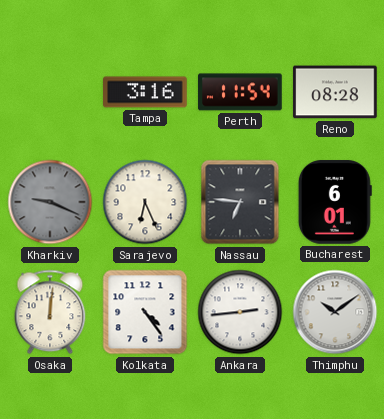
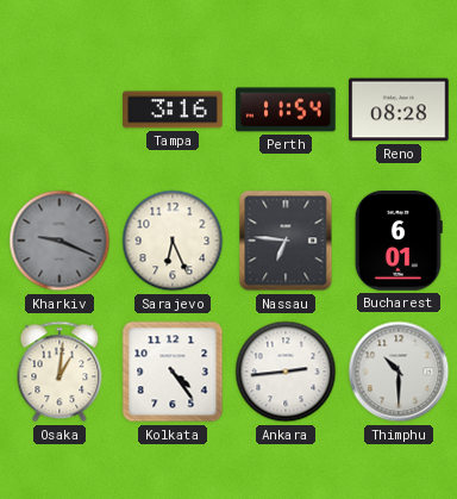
Osaka: 12:01 -> 1:01
Thimphu: 10:09 -> 10:30
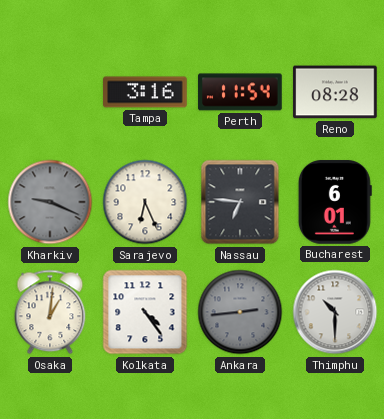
Ankara dial: white -> grey
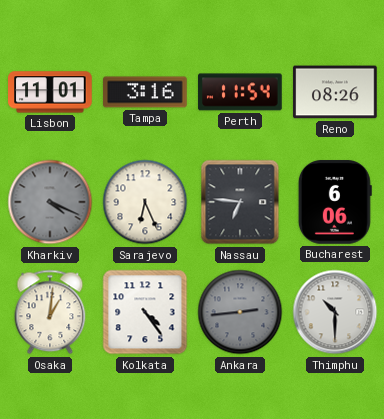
Lisbon: none -> 11:01
Reno: 08:28 -> 08:26
Kharkiv: 9:19 -> 4:19
Bucharest: 6:01 -> 6:06
